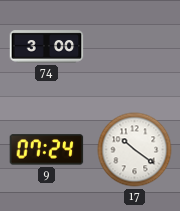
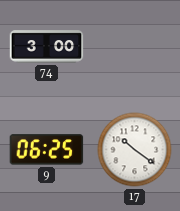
9: 07:24 -> 06:25
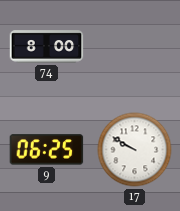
74: 3:00 -> 8:00
17: 10:21 -> 9:50
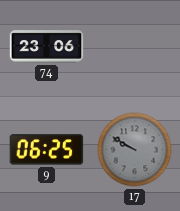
74: 8:00 -> 23:06
17 dial: white -> grey
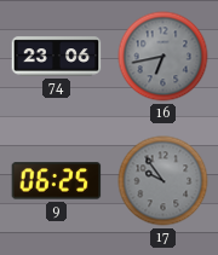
16: none -> 6:43
17: 9:50 -> 9:54
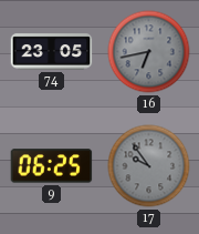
74: 23:06 -> 23:05
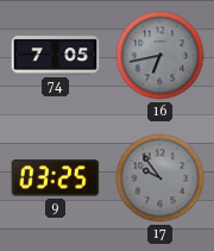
74: 23:05 -> 7:05
9: 06:25 -> 03:25
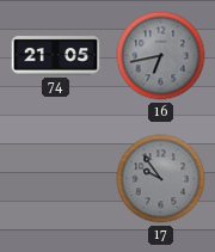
74: 7:05 -> 21:05
9: 03:25 -> none
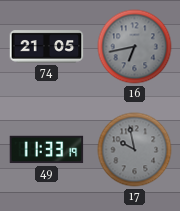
49: none -> 11:33
17: 9:54 -> 9:58
